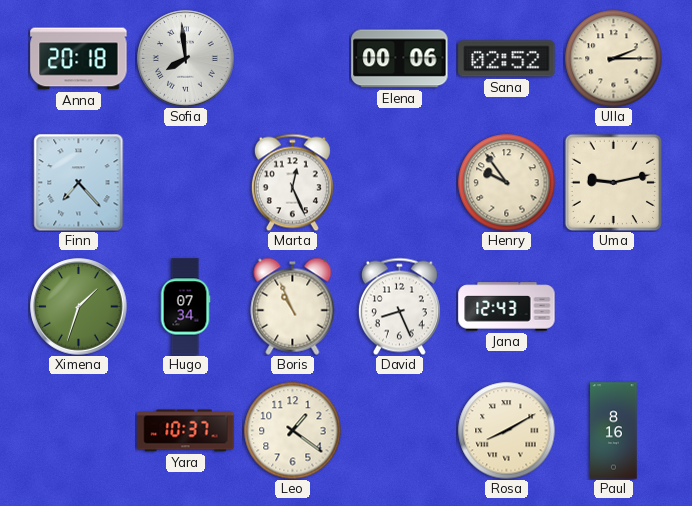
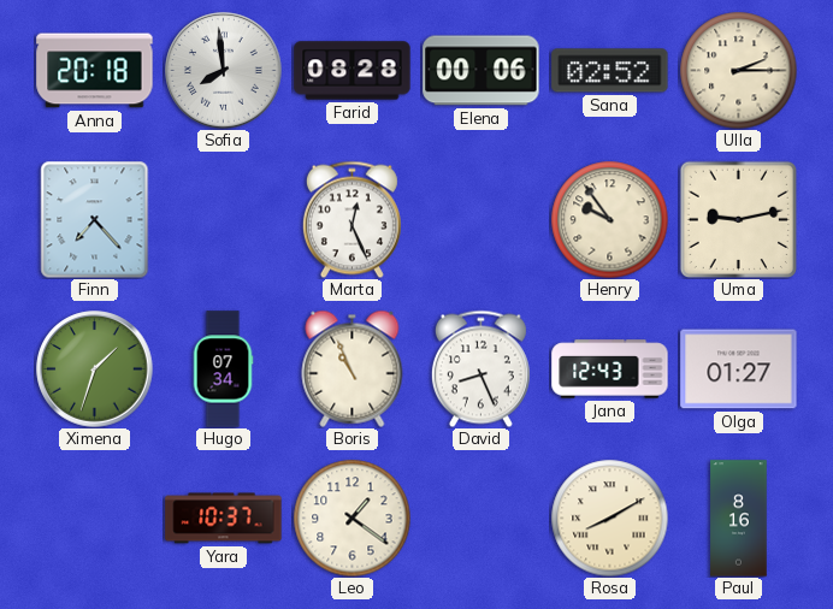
Farid: none -> 08:28
Olga: none -> 01:27
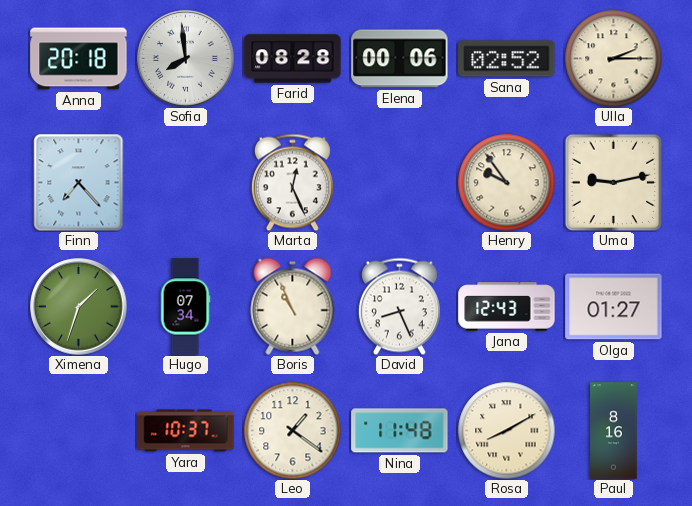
Nina: none -> 11:48
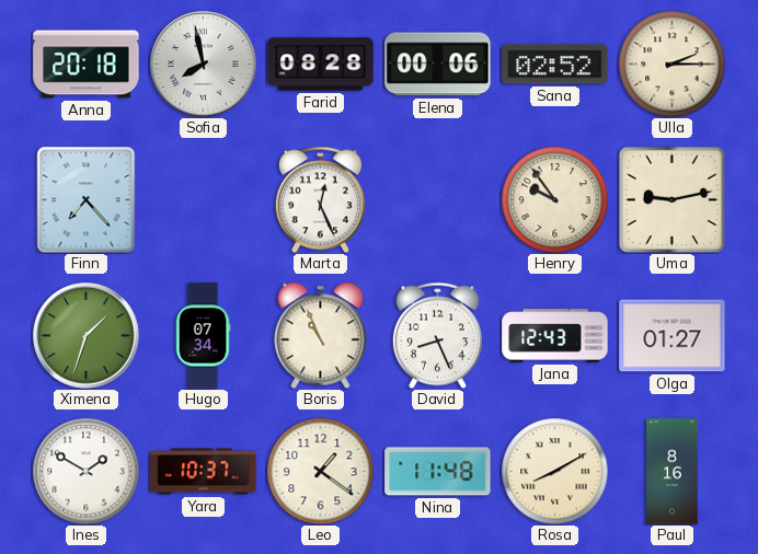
Sofia: 7:59 -> 7:58
Ines: none -> 1:50
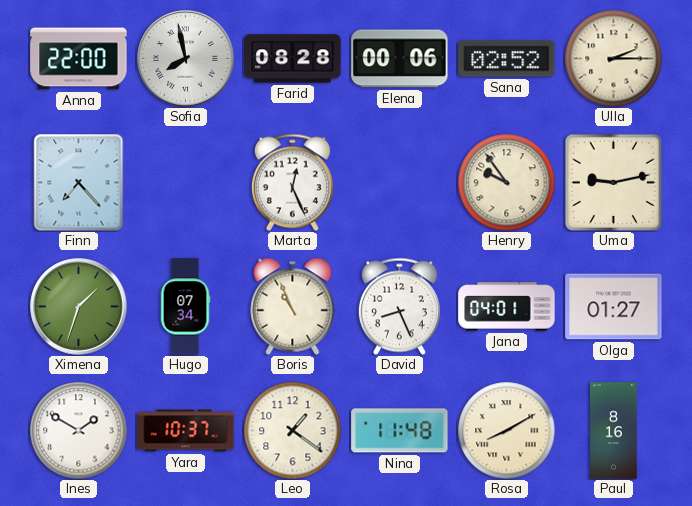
Anna: 20:18 -> 22:00
Jana: 12:43 -> 04:01
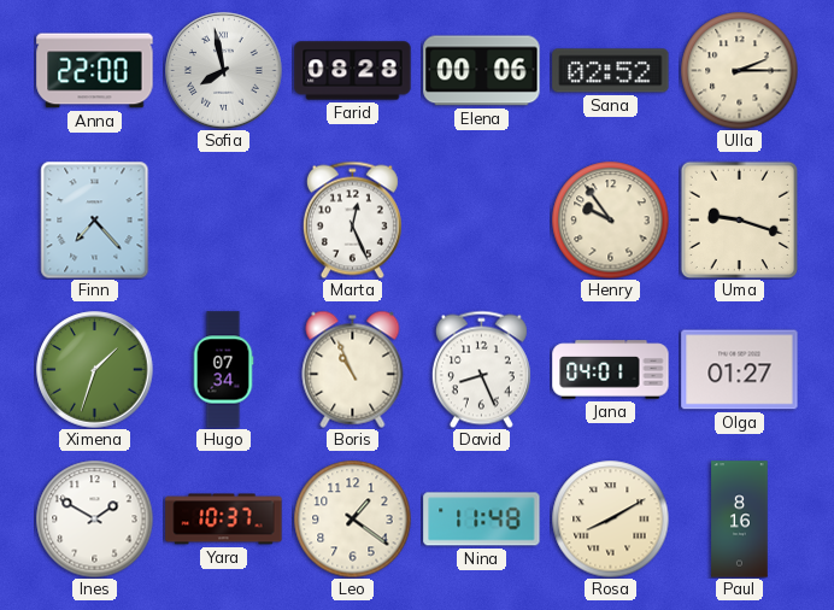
Uma: 9:13 -> 9:18
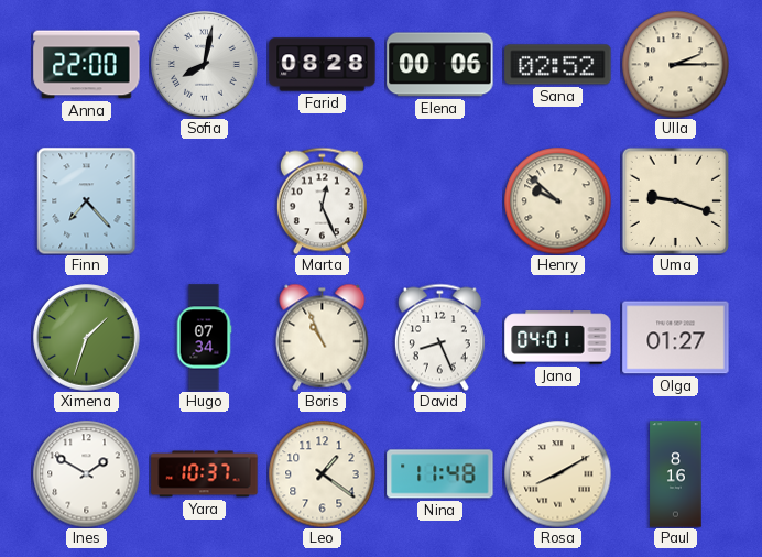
Sofia: 7:58 -> 8:02
Henry: 9:54 -> 9:52
